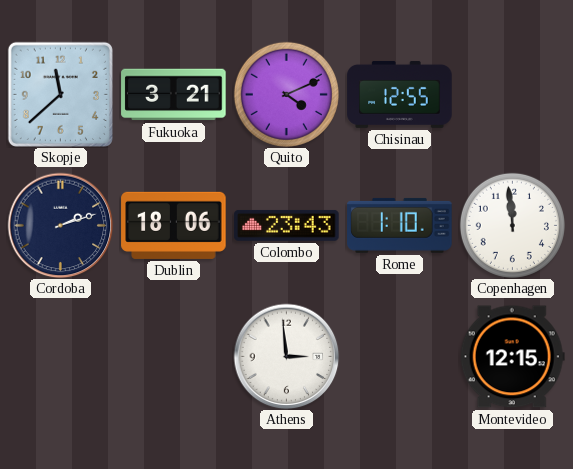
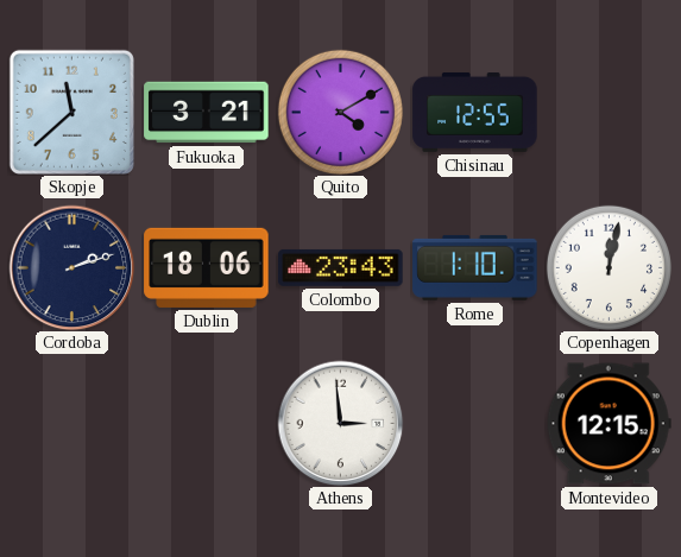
Quito: 4:11 -> 4:10
Copenhagen: 11:59 -> 12:02
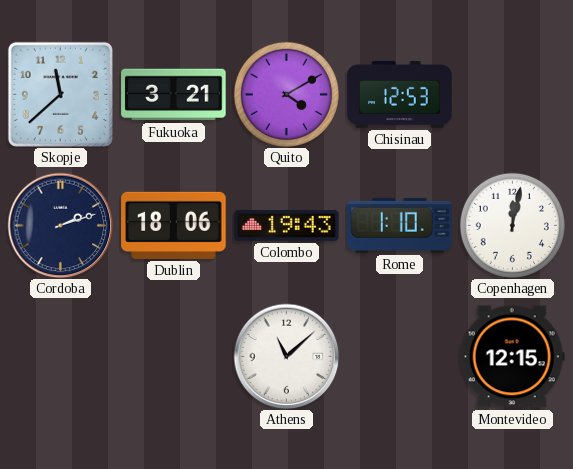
Chisinau: 12:55 -> 12:53
Colombo: 23:43 -> 19:43
Athens: 2:59 -> 11:08
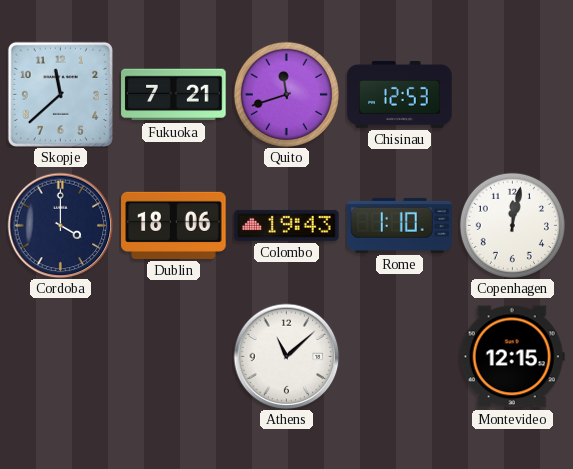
Fukuoka: 3:21 -> 7:21
Quito: 4:10 -> 11:42
Cordoba: 2:12 -> 4:00
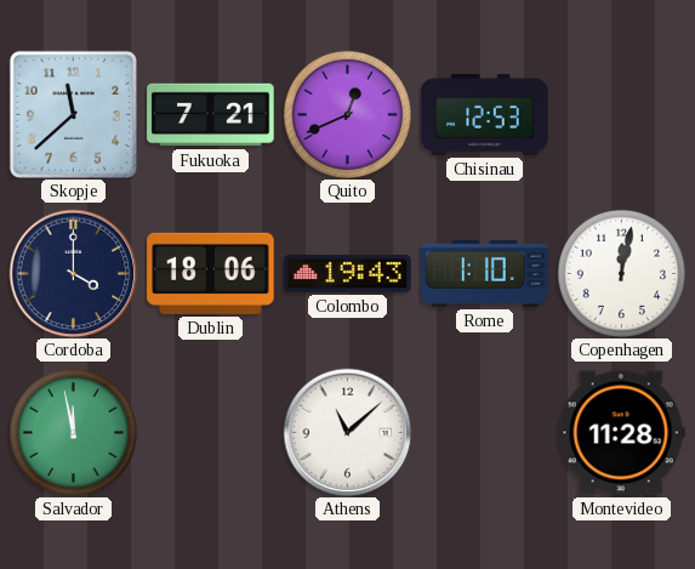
Quito: 11:42 -> 12:41
Salvador: none -> 11:58
Montevideo: 12:15 -> 11:28
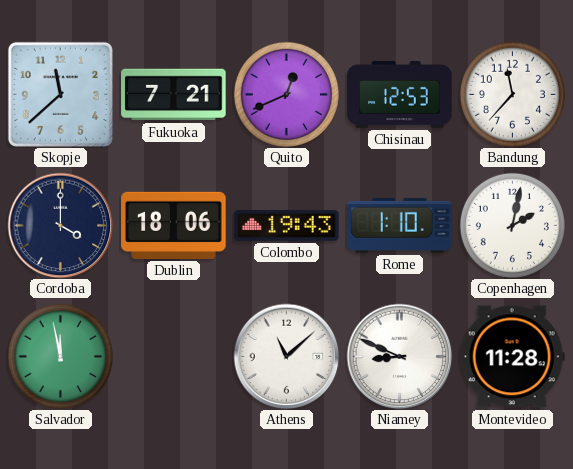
Bandung: none -> 11:37
Copenhagen: 12:02 -> 2:02
Niamey: none -> 8:49
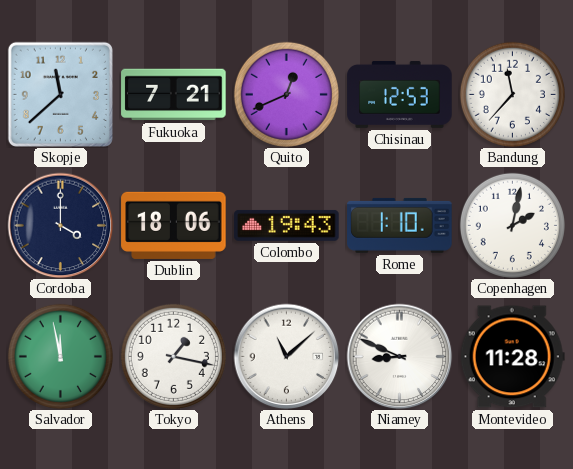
Tokyo: none -> 1:17
